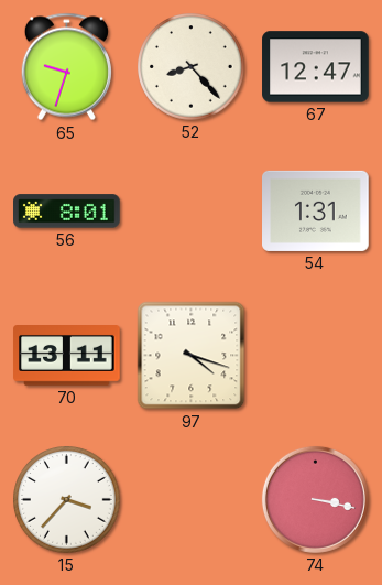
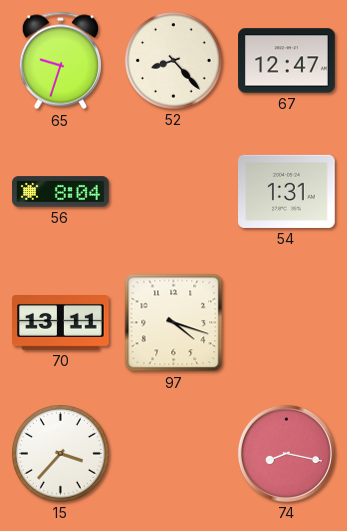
56: 8:01 -> 8:04
74: 3:17 -> 8:17
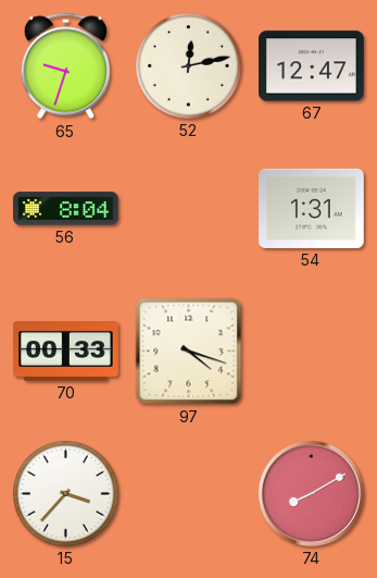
52: 8:23 -> 12:13
70: 13:11 -> 00:33
74: 8:17 -> 8:10
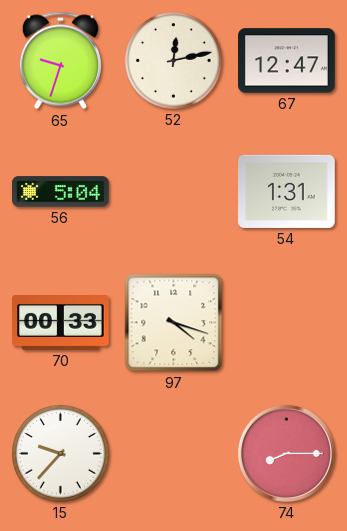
56: 8:04 -> 5:04
15: 3:37 -> 9:37
74: 8:10 -> 8:15
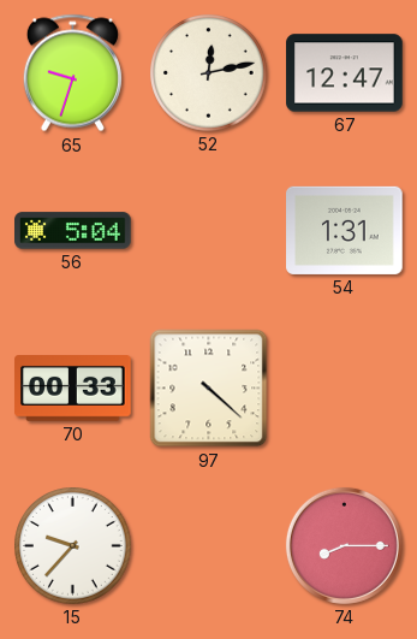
97: 4:18 -> 4:22
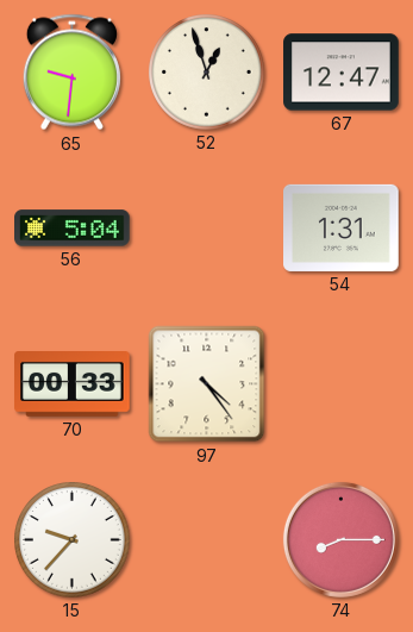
65: 9:33 -> 9:31
52: 12:13 -> 12:57
97: 4:22 -> 4:24
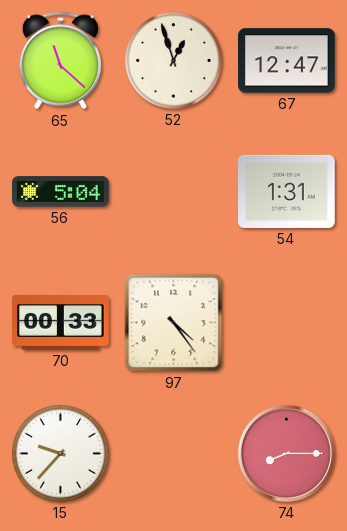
65: 9:31 -> 11:22
